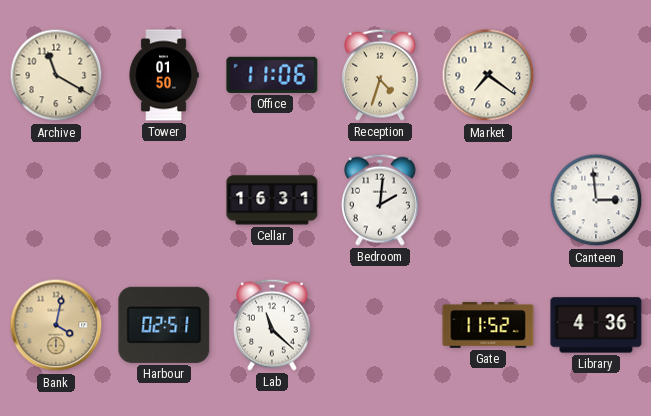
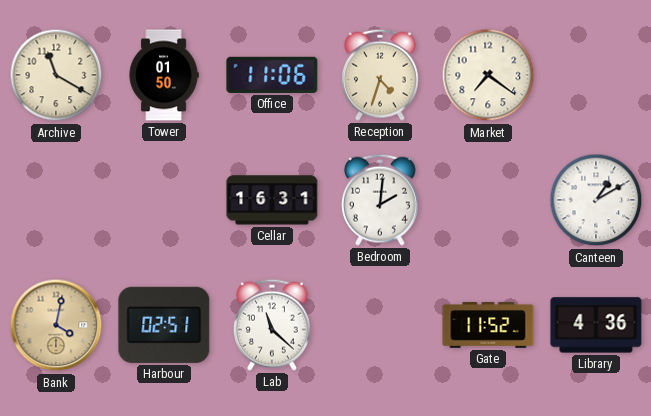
Canteen: 2:59 -> 1:10
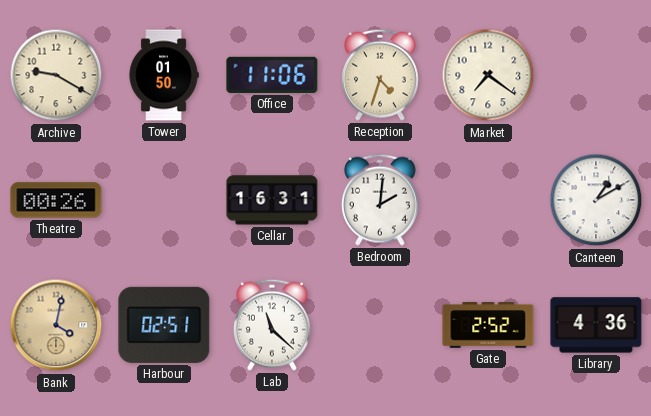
Archive: 11:20 -> 9:20
Theatre: none -> 00:26
Gate: 11:52 -> 2:52
